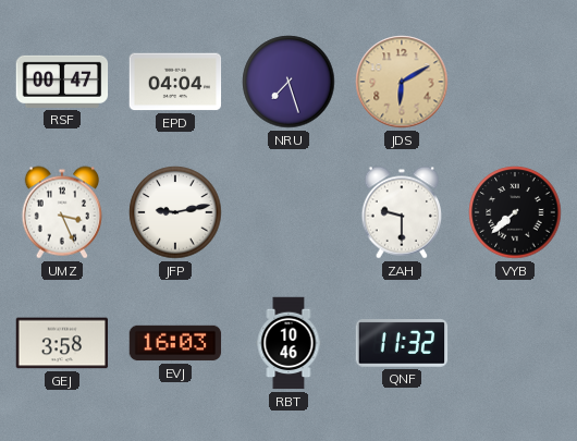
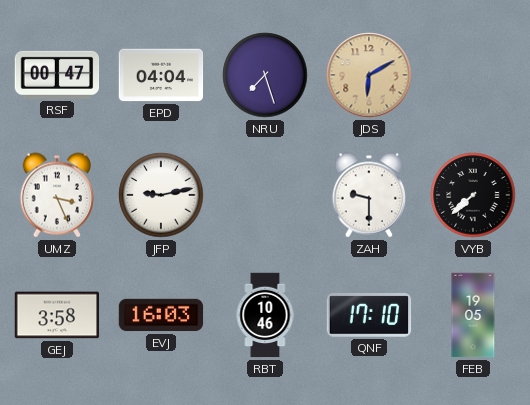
QNF: 11:32 -> 17:10
FEB: none -> 19:05
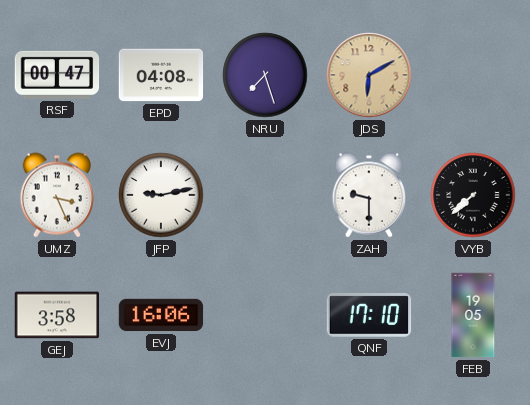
EPD: 04:04 -> 04:08
EVJ: 16:03 -> 16:06
RBT: 10:46 -> none
